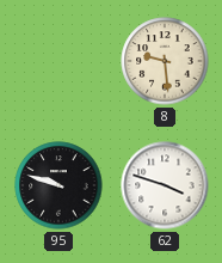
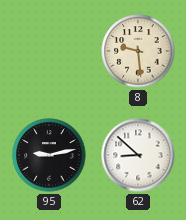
95: 9:48 -> 9:13
62: 3:48 -> 8:52
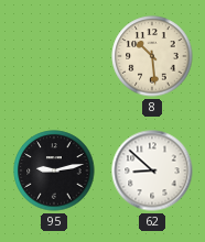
8: 9:29 -> 10:29
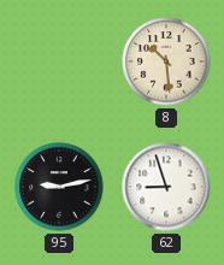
62: 8:52 -> 8:57
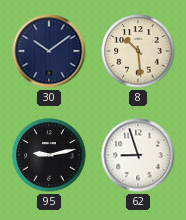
30: none -> 10:09
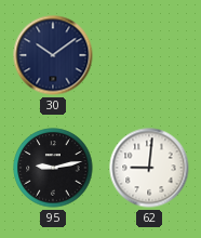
8: 10:29 -> none
62: 8:57 -> 9:01
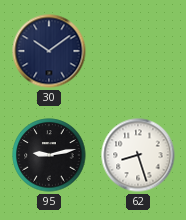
62: 9:01 -> 8:27
